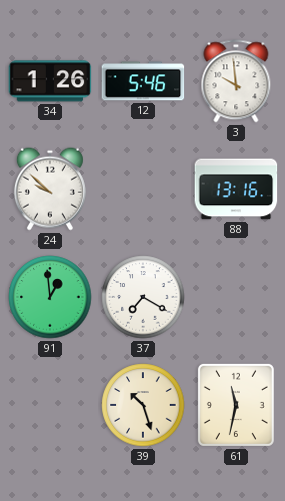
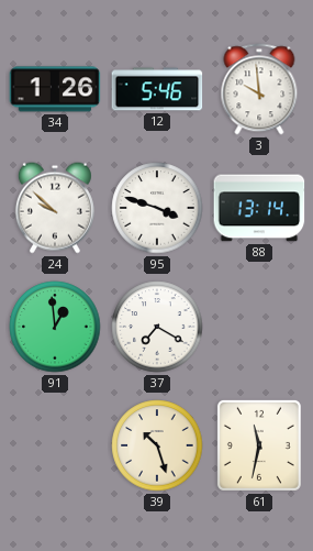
95: none -> 3:48
88: 13:16 -> 13:14
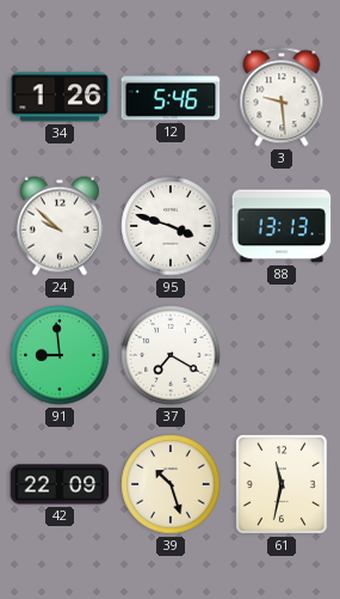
3: 9:59 -> 9:29
88: 13:14 -> 13:13
91: 12:59 -> 8:59
42: none -> 22:09
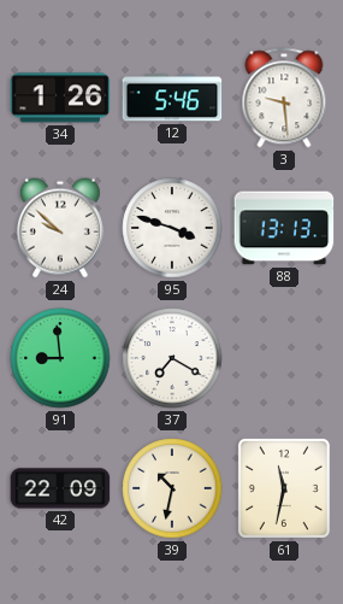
39: 10:27 -> 10:32
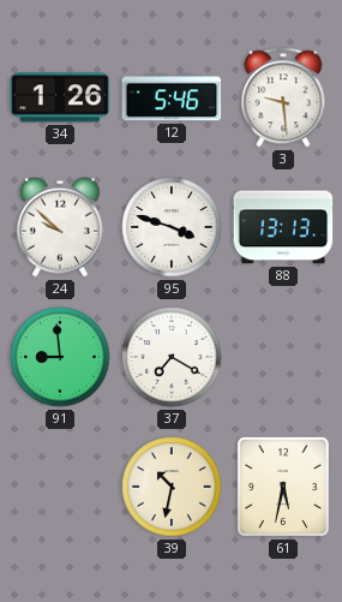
42: 22:09 -> none
61: 11:32 -> 5:32
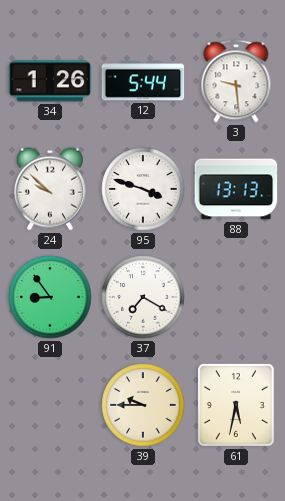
12: 5:46 -> 5:44
91: 8:59 -> 8:54
39: 10:32 -> 9:45
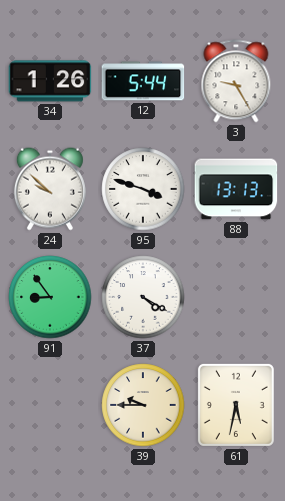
3: 9:29 -> 9:25
37: 7:20 -> 4:20
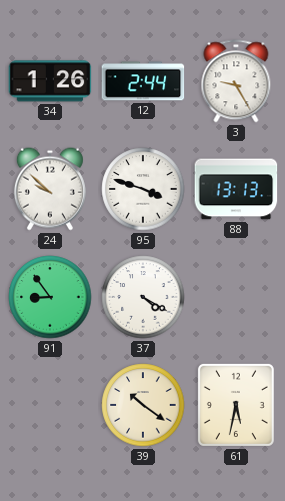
12: 5:44 -> 2:44
39: 9:45 -> 10:21
